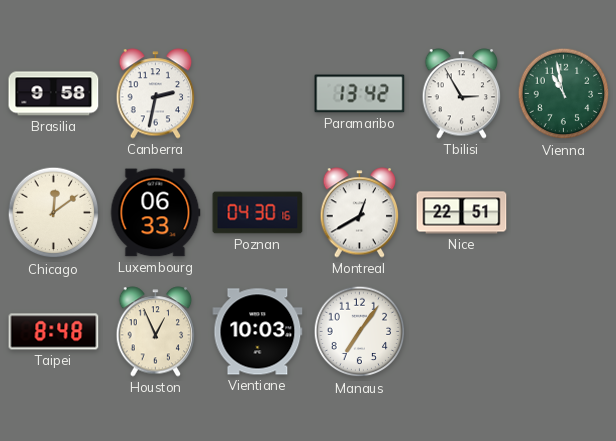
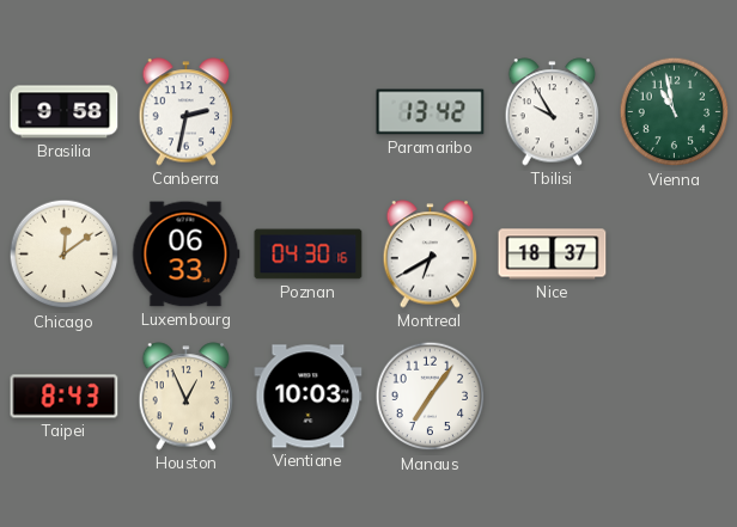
Tbilisi: 2:55 -> 9:55
Montreal: 12:40 -> 6:40
Nice: 22:51 -> 18:37
Taipei: 8:48 -> 8:43
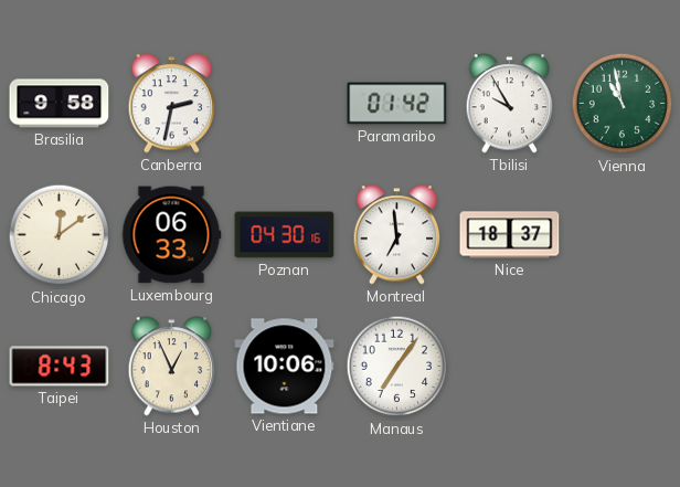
Paramaribo: 13:42 -> 01:42
Montreal: 6:40 -> 6:59
Vientiane: 10:03 -> 10:06
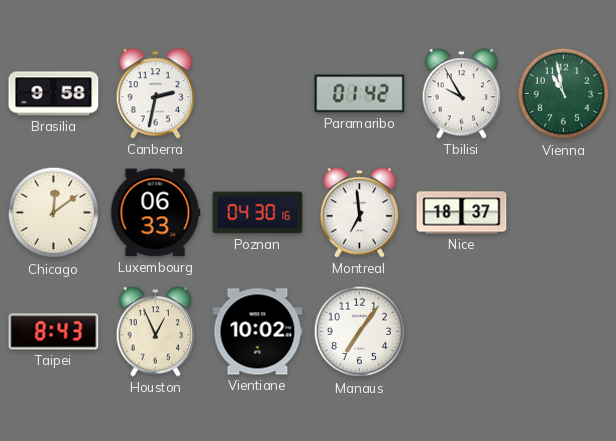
Vientiane: 10:06 -> 10:02
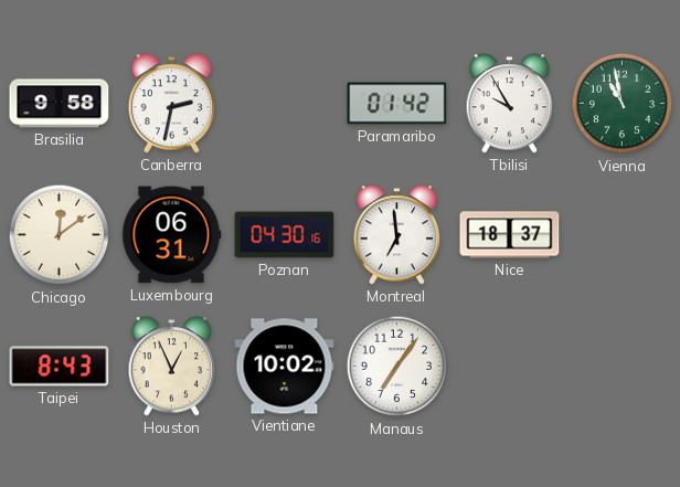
Luxembourg: 06:33 -> 06:31
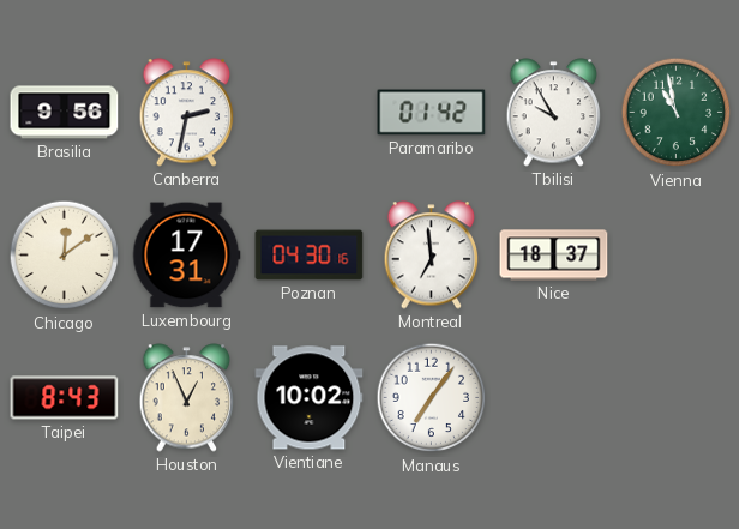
Brasilia: 9:58 -> 9:56
Luxembourg: 06:31 -> 17:31
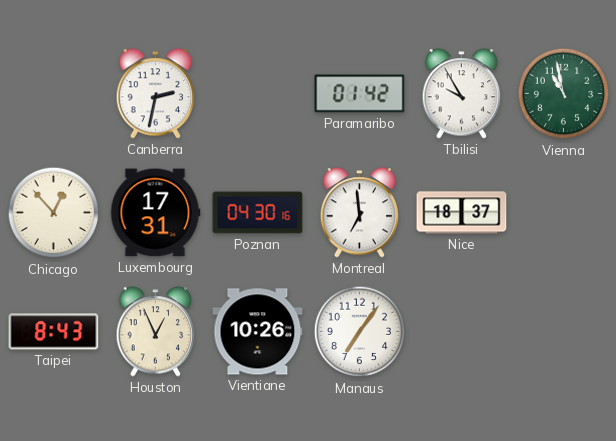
Brasilia: 9:56 -> none
Chicago: 12:09 -> 12:53
Vientiane: 10:02 -> 10:26
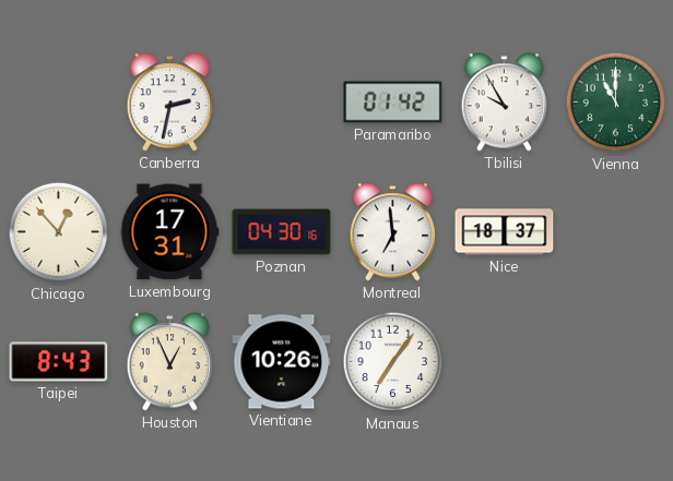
Vienna: 10:58 -> 11:00
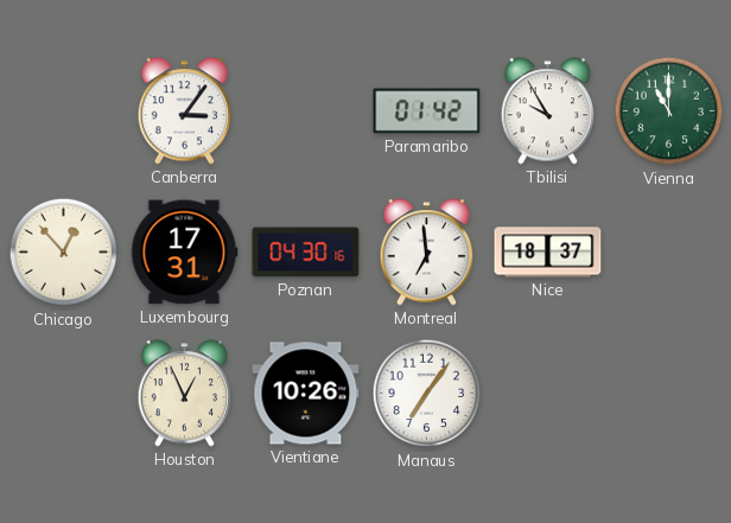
Canberra: 2:32 -> 3:06
Taipei: 8:43 -> none
